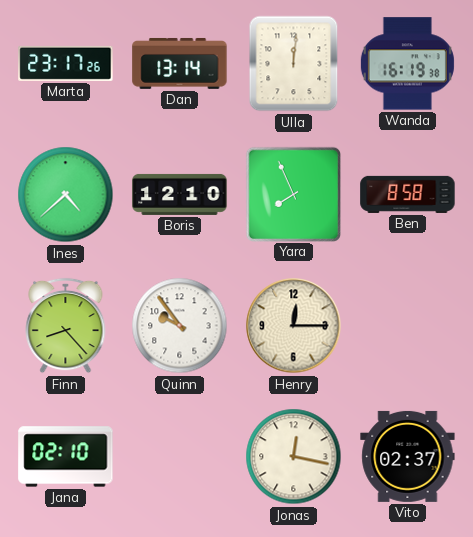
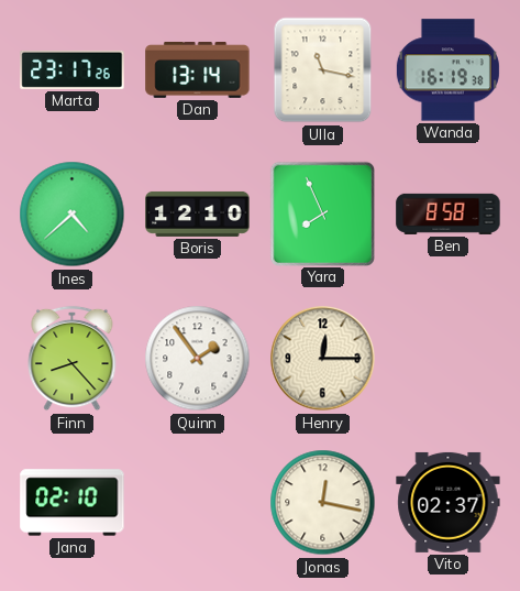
Ulla: 12:01 -> 11:17
Quinn: 9:54 -> 1:54
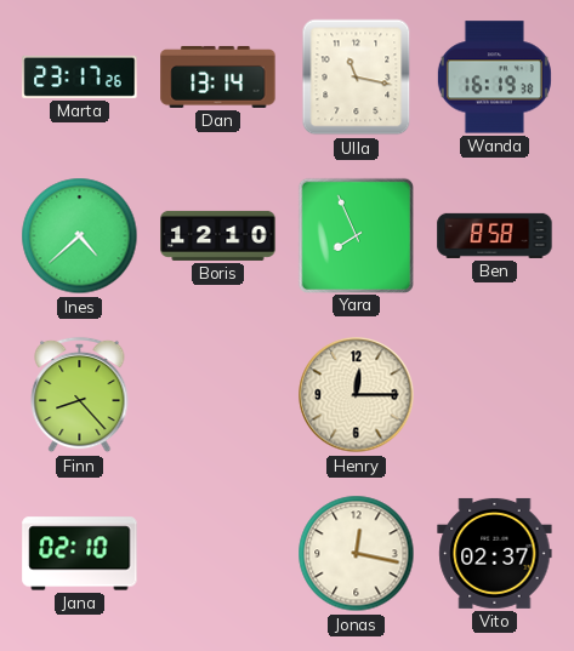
Quinn: 1:54 -> none
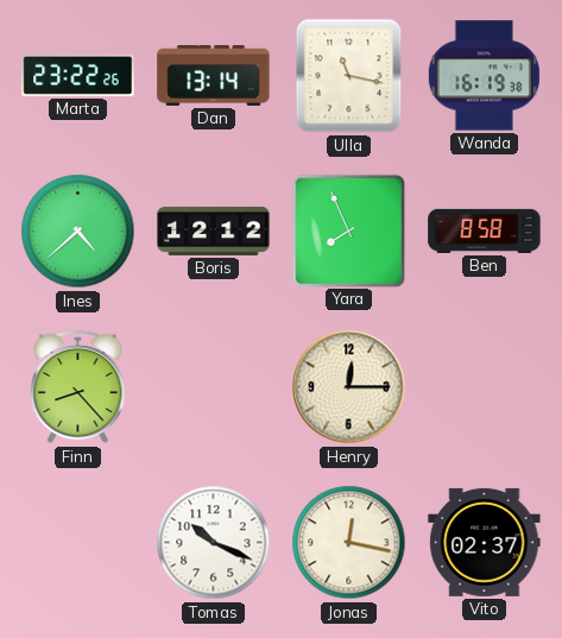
Marta: 23:17 -> 23:22
Boris: 12:10 -> 12:12
Jana: 02:10 -> none
Tomas: none -> 10:19
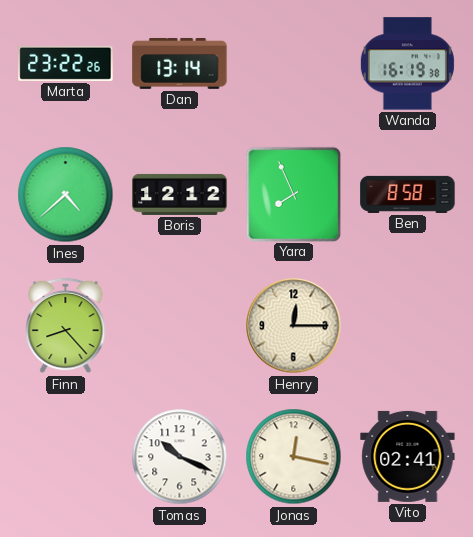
Ulla: 11:17 -> none
Vito: 02:37 -> 02:41
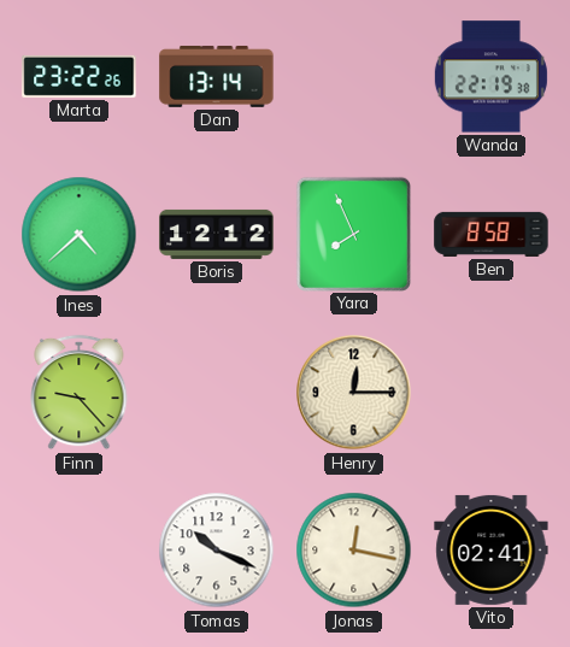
Wanda: 16:19 -> 22:19
Finn: 8:23 -> 9:23
